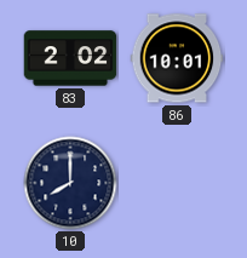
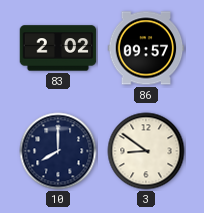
86: 10:01 -> 09:57
3: none -> 8:51
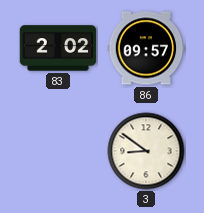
10: 8:00 -> none
